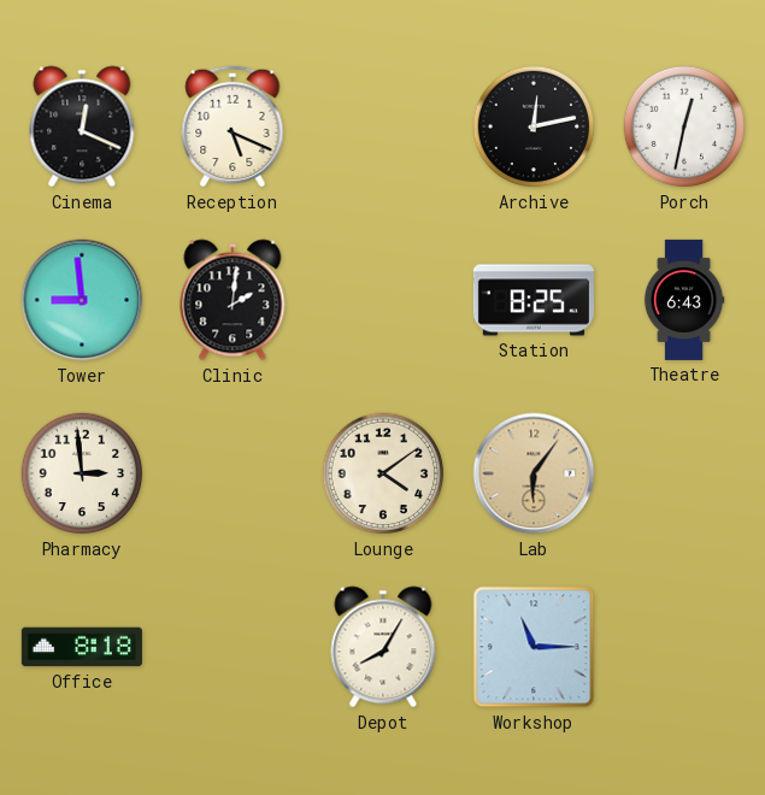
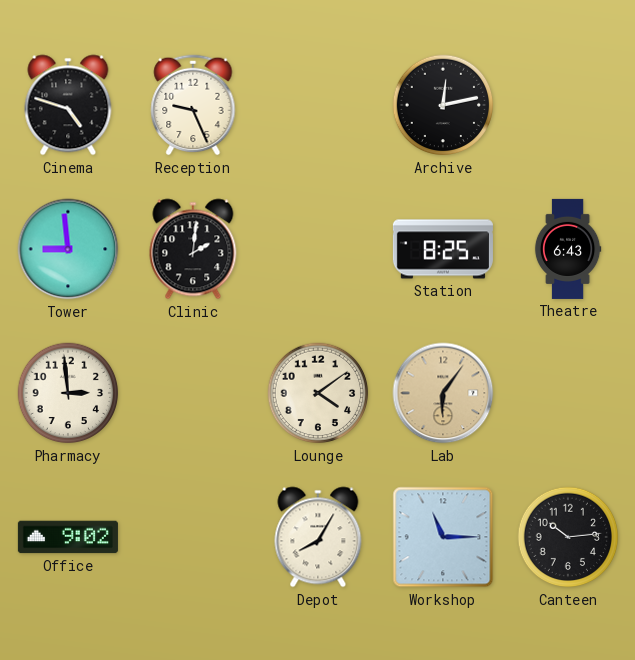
Cinema: 12:19 -> 4:48
Reception: 5:19 -> 9:26
Porch: 12:32 -> none
Office: 8:18 -> 9:02
Canteen: none -> 10:14
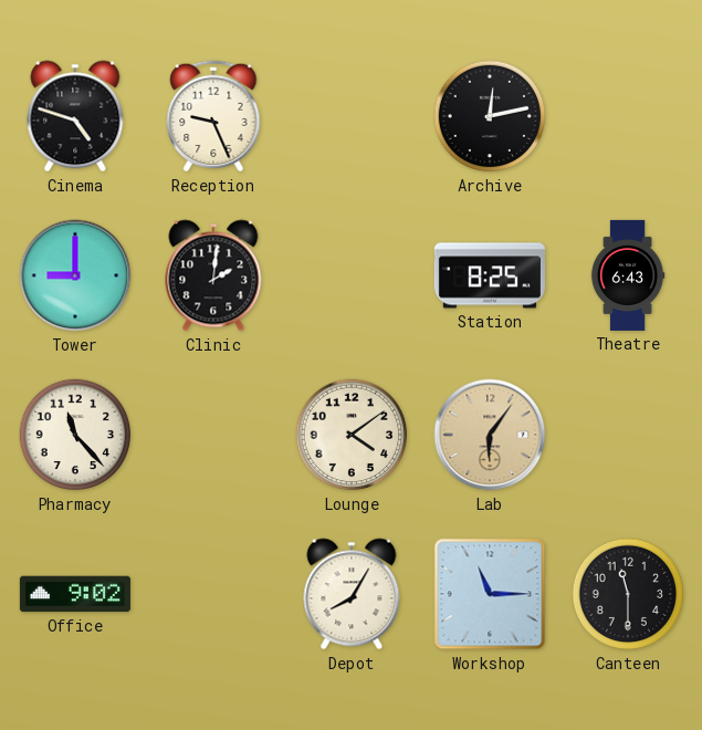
Tower: 8:59 -> 9:00
Pharmacy: 2:59 -> 11:23
Canteen: 10:14 -> 11:30
